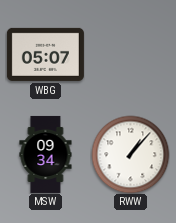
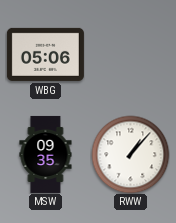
WBG: 05:07 -> 05:06
MSW: 09:34 -> 09:35
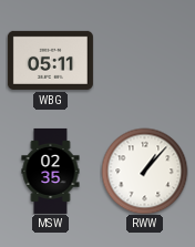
WBG: 05:06 -> 05:11
MSW: 09:35 -> 02:35
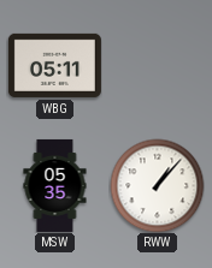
MSW: 02:35 -> 05:35
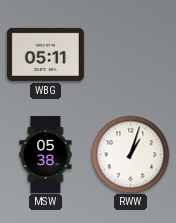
MSW: 05:35 -> 05:38
RWW: 1:07 -> 1:03
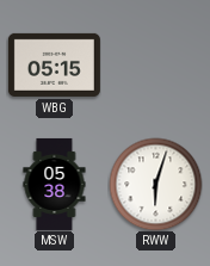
WBG: 05:11 -> 05:15
RWW: 1:03 -> 6:03
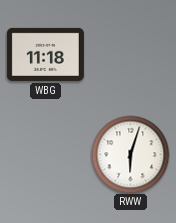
WBG: 05:15 -> 11:18
MSW: 05:38 -> none
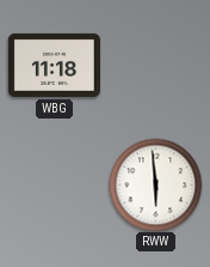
RWW: 6:03 -> 5:59
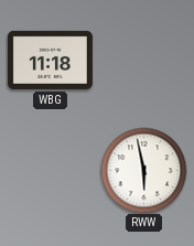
RWW: 5:59 -> 5:58
